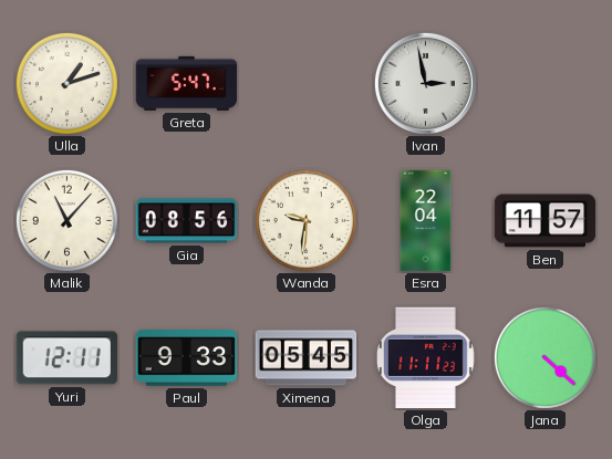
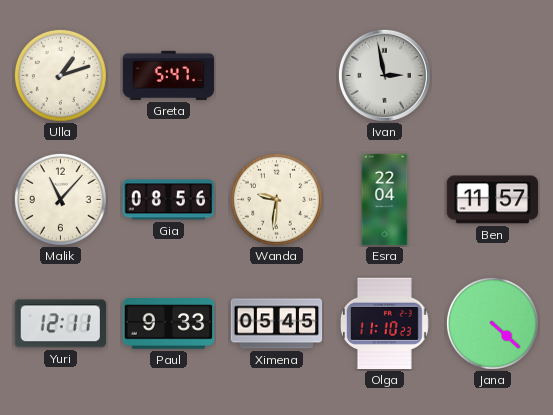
Olga: 11:11 -> 11:10
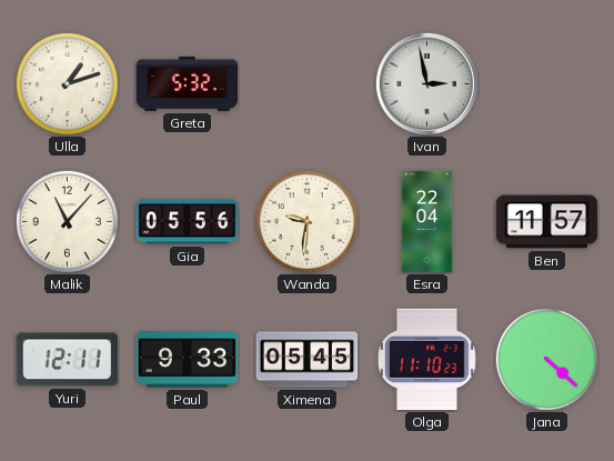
Greta: 5:47 -> 5:32
Gia: 08:56 -> 05:56
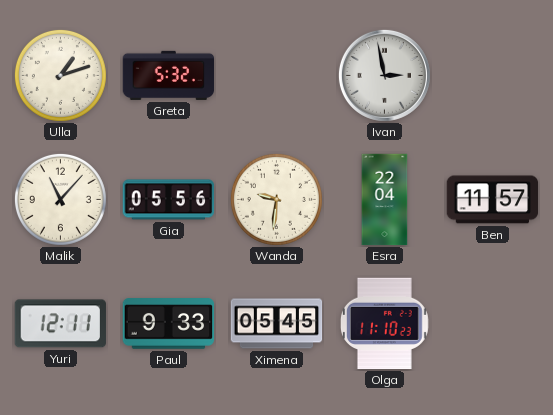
Jana: 4:22 -> none
